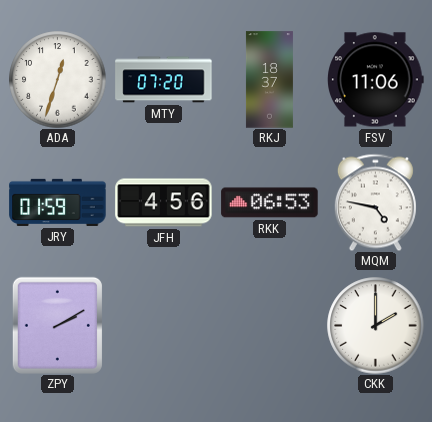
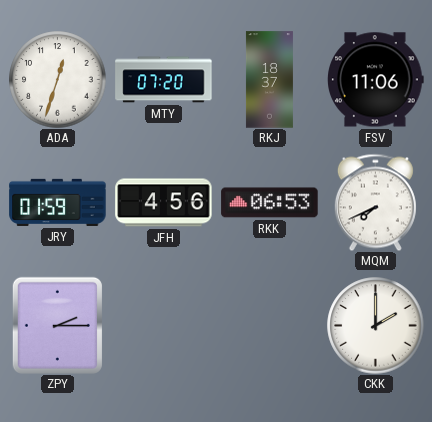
MQM: 4:47 -> 7:41
ZPY: 2:10 -> 2:15
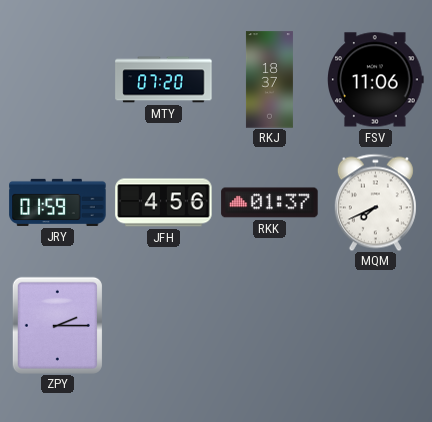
ADA: 12:33 -> none
RKK: 06:53 -> 01:37
CKK: 2:00 -> none
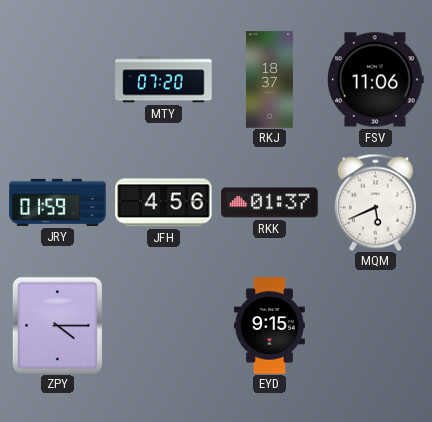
MQM: 7:41 -> 5:41
ZPY: 2:15 -> 4:15
EYD: none -> 9:15
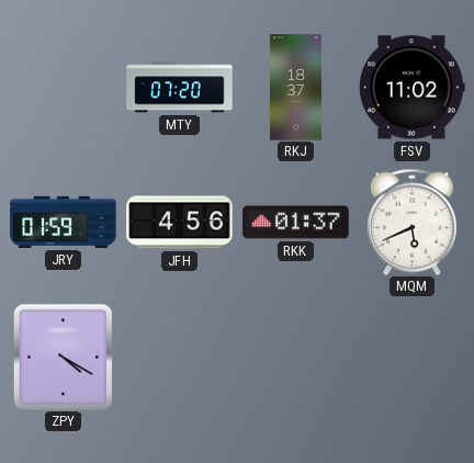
FSV: 11:06 -> 11:02
ZPY: 4:15 -> 4:20
EYD: 9:15 -> none
